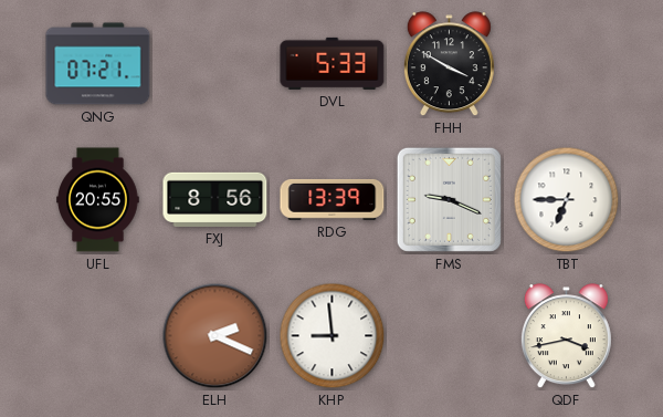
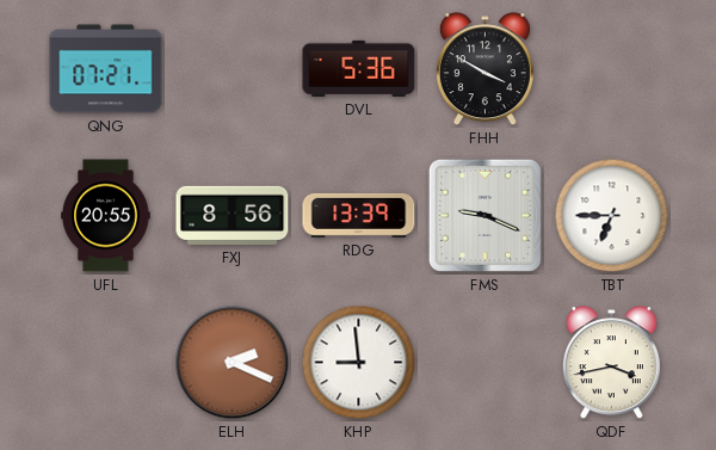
DVL: 5:33 -> 5:36
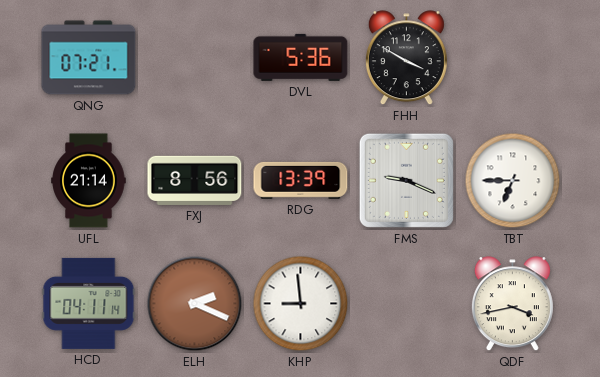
UFL: 20:55 -> 21:14
HCD: none -> 04:11
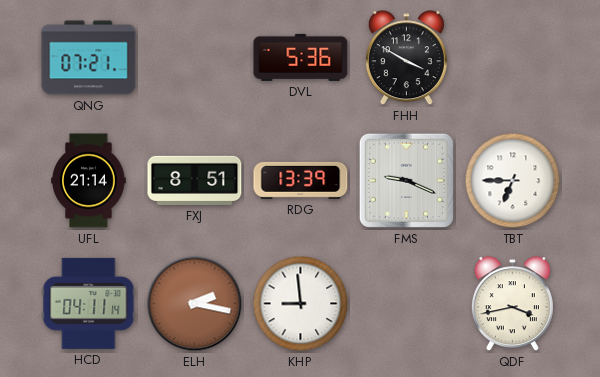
FXJ: 8:56 -> 8:51
ELH: 2:19 -> 2:17
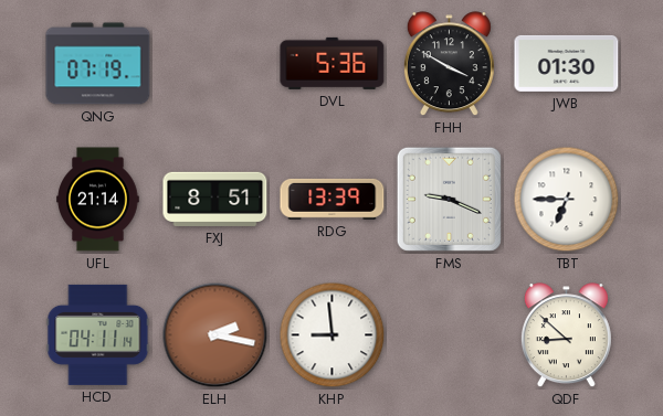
QNG: 07:21 -> 07:19
JWB: none -> 01:30
QDF: 3:43 -> 8:52
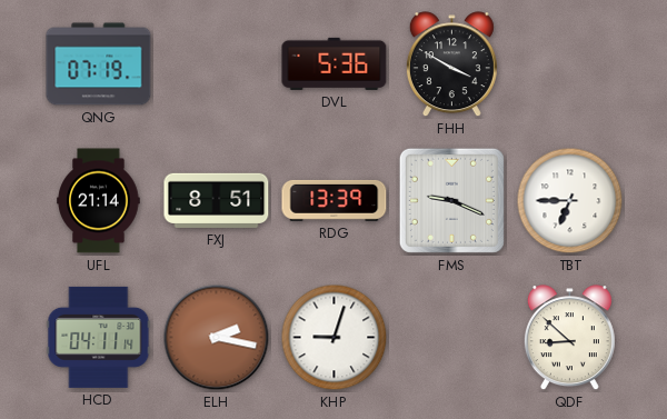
JWB: 01:30 -> none
KHP: 8:59 -> 9:03
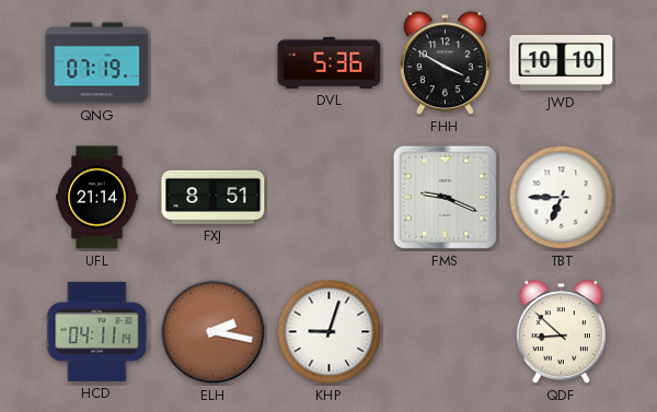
JWD: none -> 10:10
RDG: 13:39 -> none
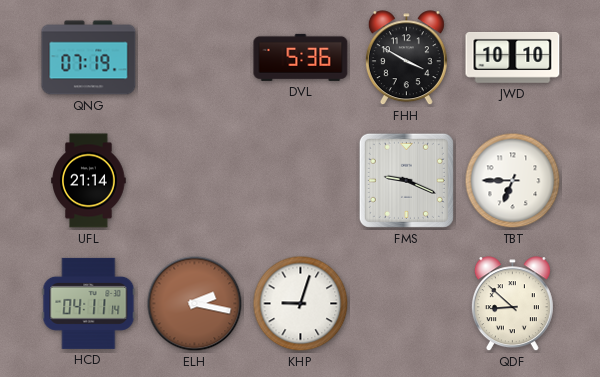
FXJ: 8:51 -> none
